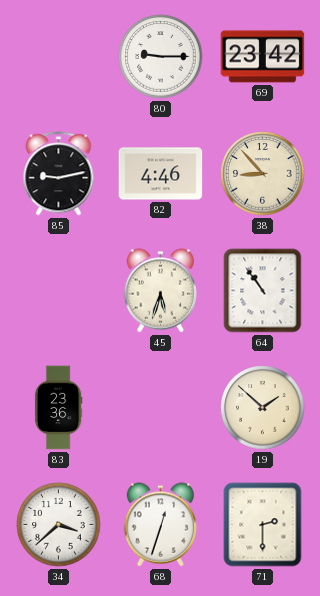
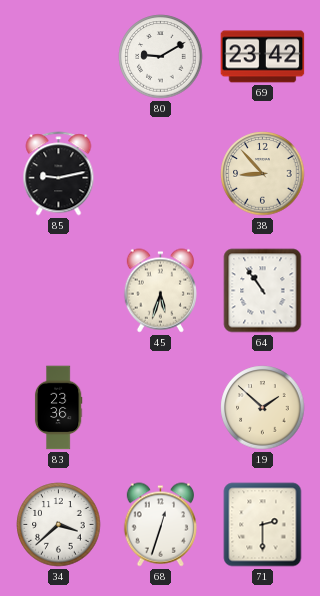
80: 9:15 -> 9:10
82: 4:46 -> none
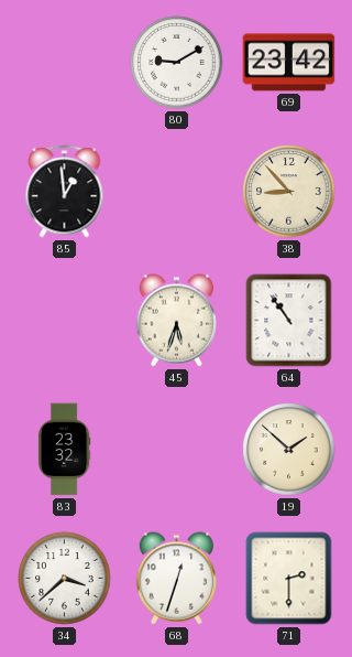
85: 9:13 -> 12:59
83: 23:36 -> 23:32
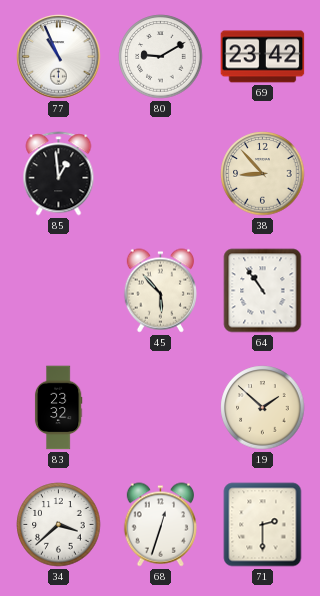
77: none -> 10:56
45: 5:33 -> 5:53
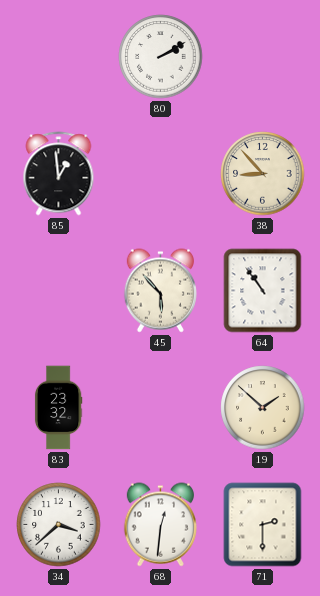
77: 10:56 -> none
80: 9:10 -> 2:10
69: 23:42 -> none
68: 12:33 -> 12:31
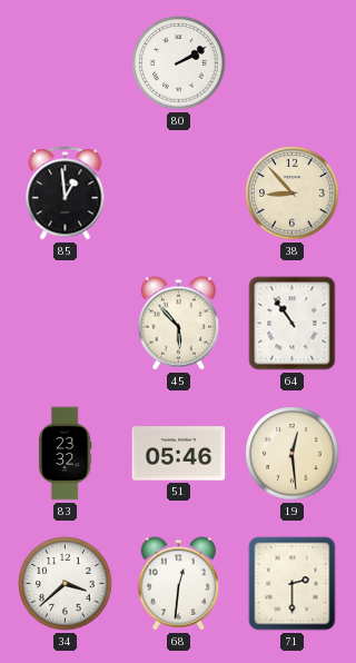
51: none -> 05:46
19: 1:52 -> 12:29
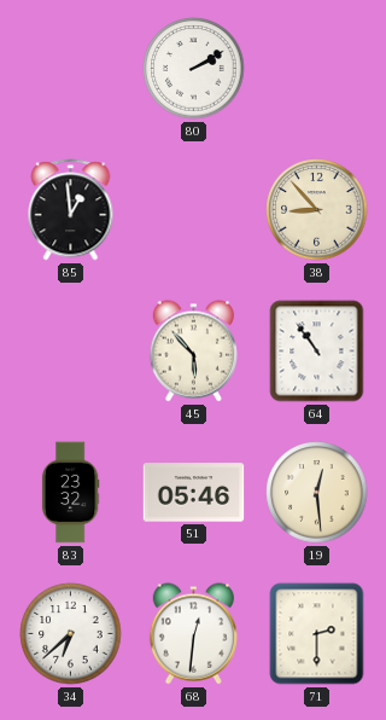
34: 3:38 -> 6:38
